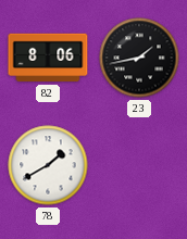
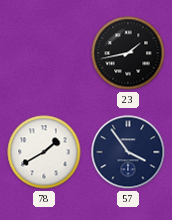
82: 8:06 -> none
57: none -> 3:54
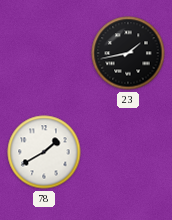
57: 3:54 -> none
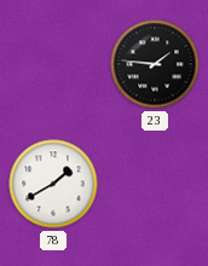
23: 1:43 -> 1:46
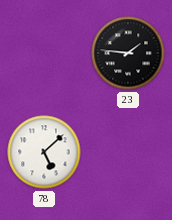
78: 1:40 -> 5:08
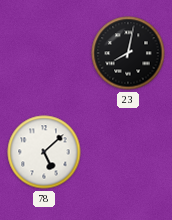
23: 1:46 -> 8:02
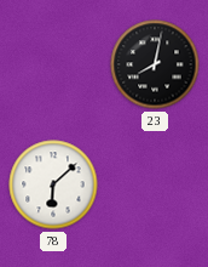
78: 5:08 -> 6:08
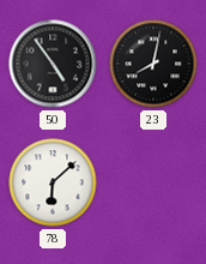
50: none -> 4:54
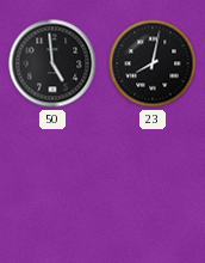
50: 4:54 -> 4:59
78: 6:08 -> none
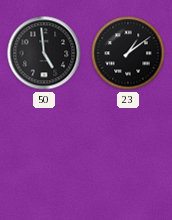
23: 8:02 -> 1:09
